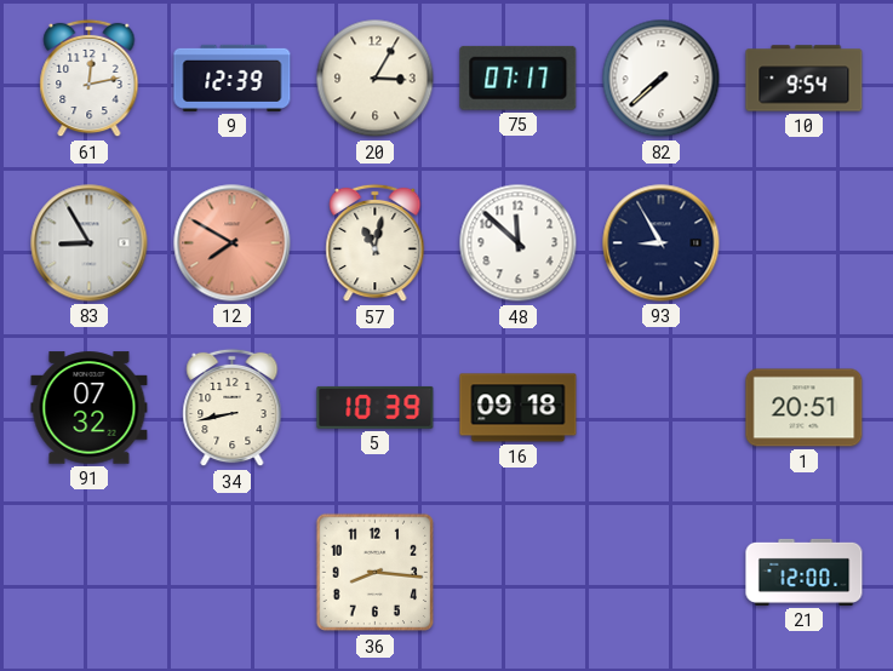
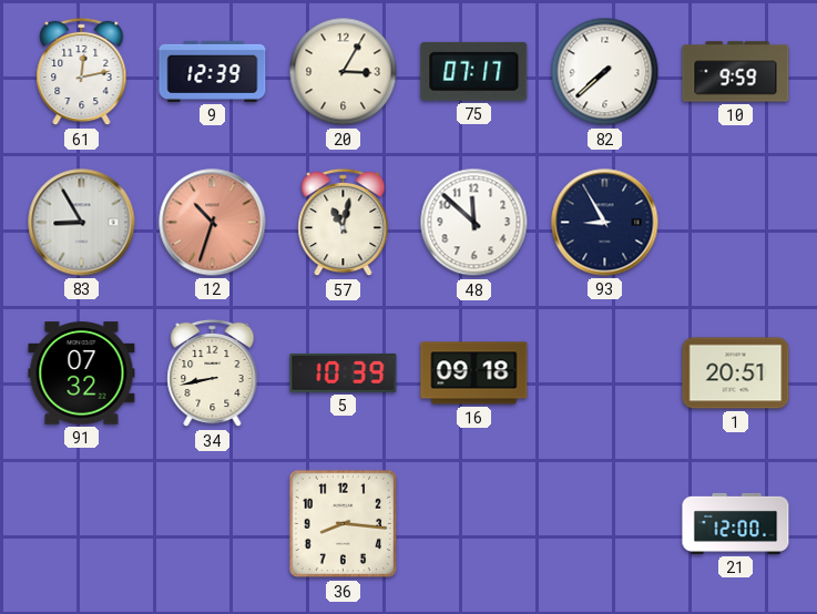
10: 9:54 -> 9:59
12: 7:50 -> 10:33
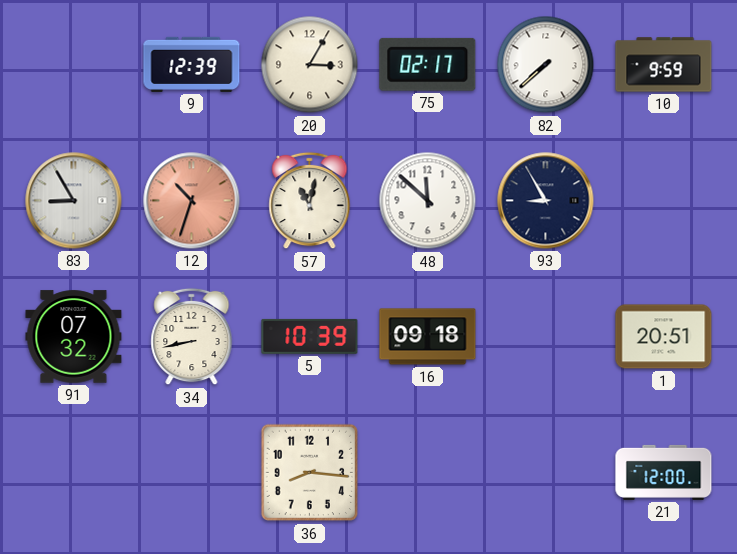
61: 12:13 -> none
75: 07:17 -> 02:17
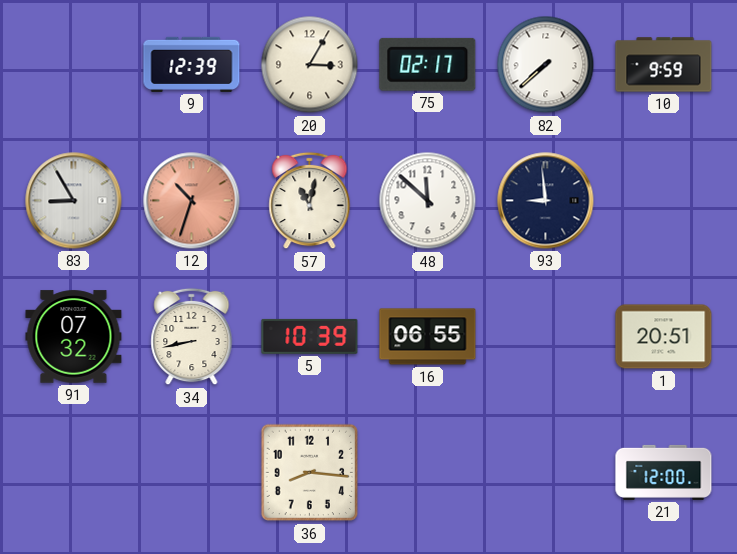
93: 8:55 -> 8:59
16: 09:18 -> 06:55
